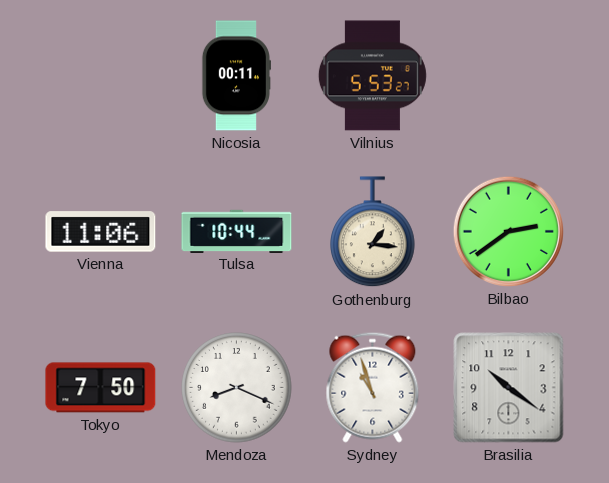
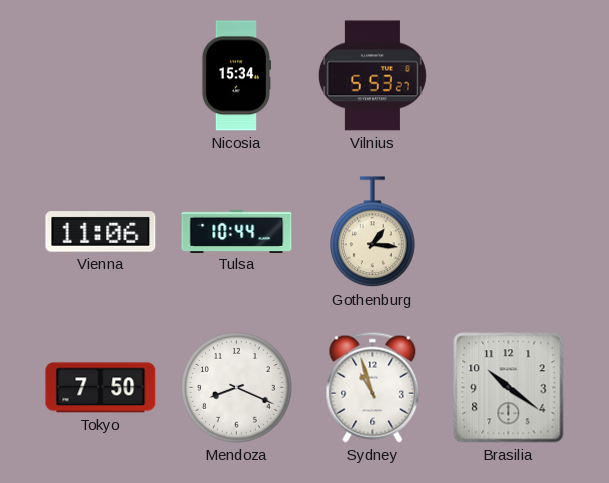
Nicosia: 00:11 -> 15:34
Bilbao: 2:39 -> none
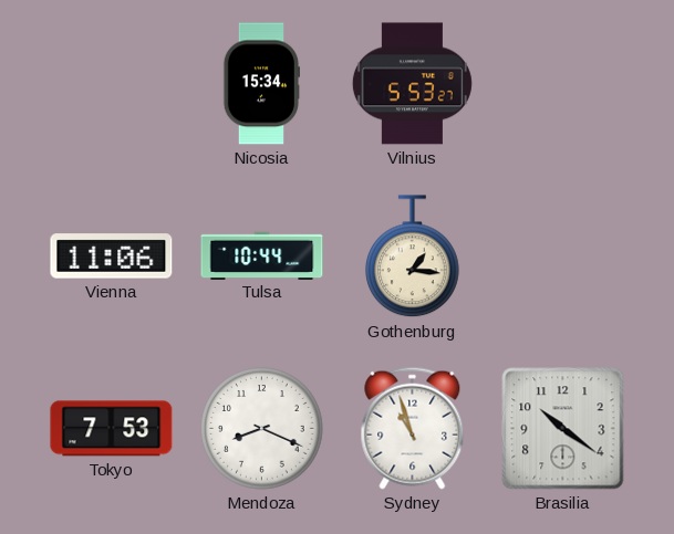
Tokyo: 7:50 -> 7:53
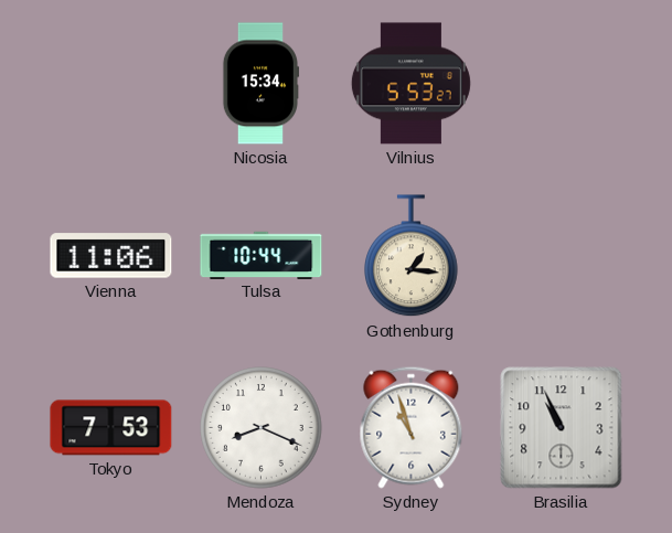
Brasilia: 10:21 -> 10:56
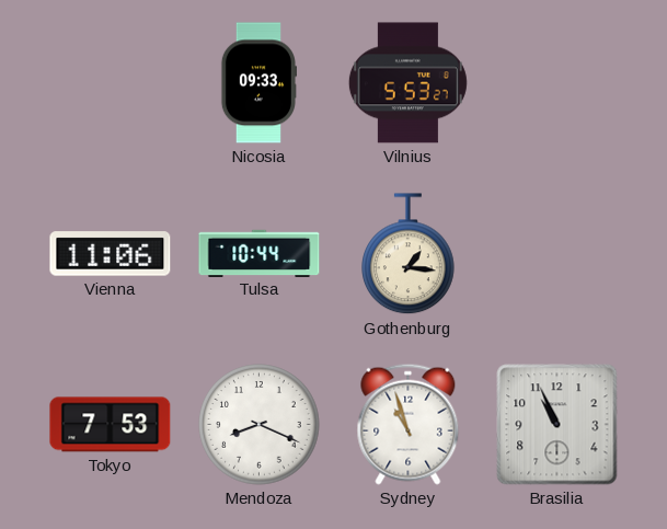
Nicosia: 15:34 -> 09:33
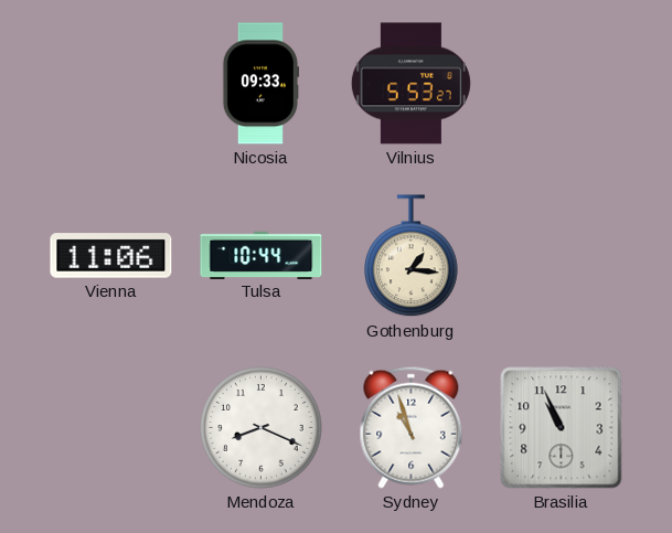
Tokyo: 7:53 -> none
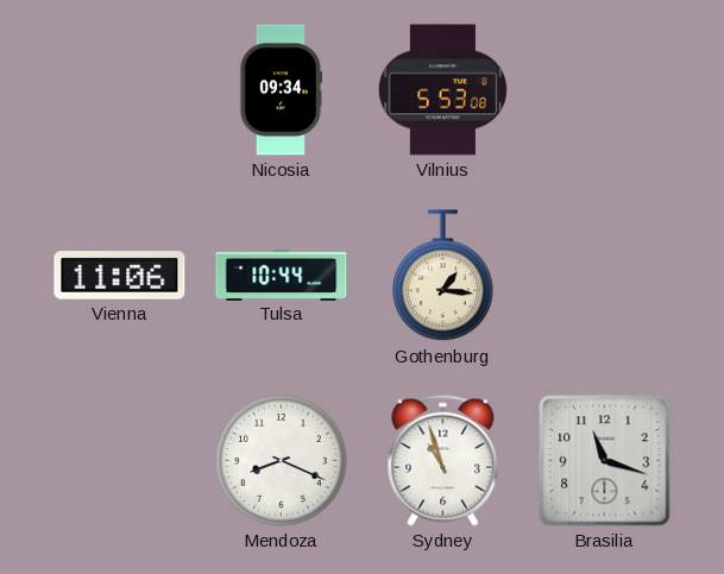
Nicosia: 09:33 -> 09:34
Vilnius: 5:53:27 -> 5:53:08
Brasilia: 10:56 -> 11:18
